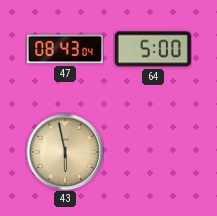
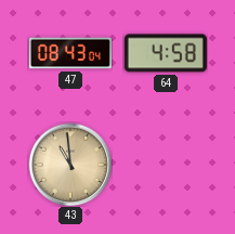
64: 5:00 -> 4:58
43: 5:58 -> 10:59
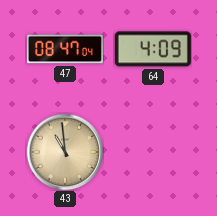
47: 08:43 -> 08:47
64: 4:58 -> 4:09
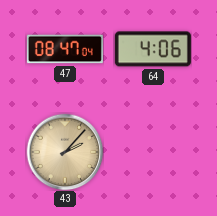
64: 4:09 -> 4:06
43: 10:59 -> 2:07
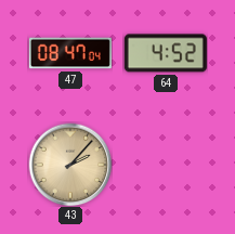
64: 4:06 -> 4:52
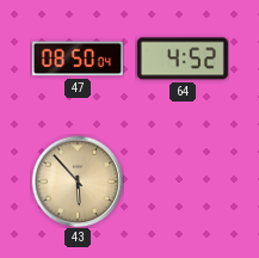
47: 08:47 -> 08:50
43: 2:07 -> 5:53
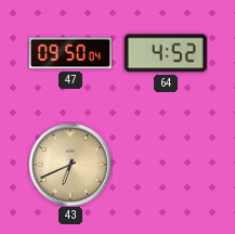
47: 08:50 -> 09:50
43: 5:53 -> 6:41
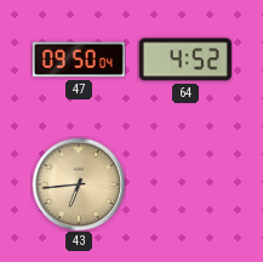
43: 6:41 -> 6:44
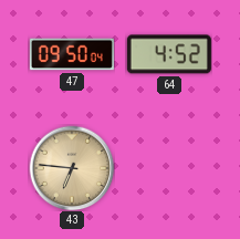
43: 6:44 -> 6:46
